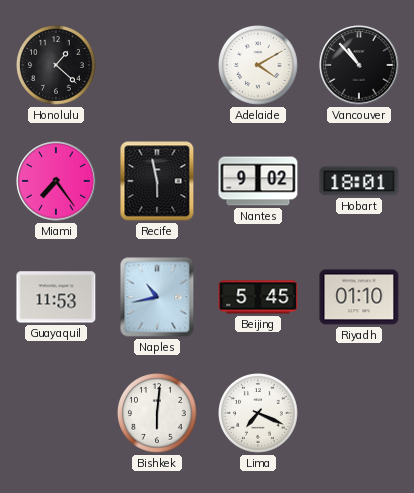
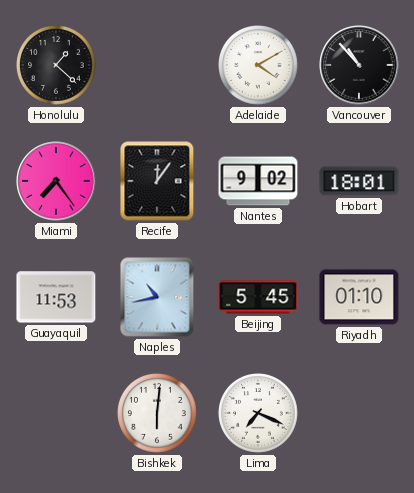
Recife: 5:58 -> 12:06
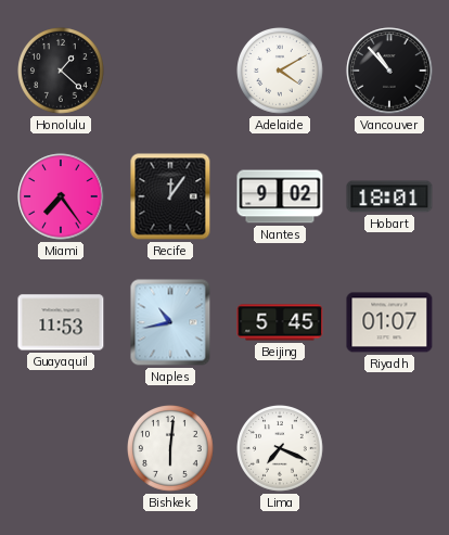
Riyadh: 01:10 -> 01:07
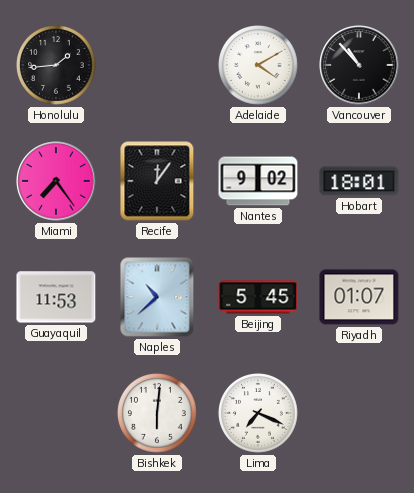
Honolulu: 1:22 -> 1:44
Naples: 10:43 -> 10:38
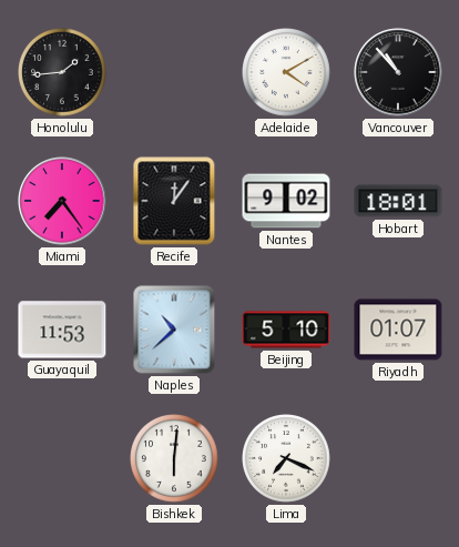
Beijing: 5:45 -> 5:10
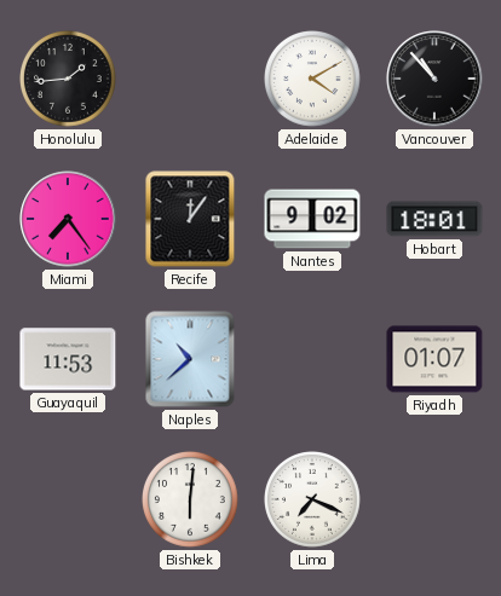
Beijing: 5:10 -> none
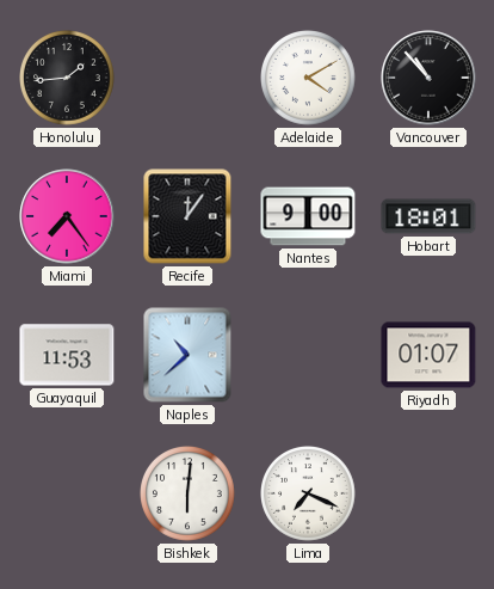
Nantes: 9:02 -> 9:00
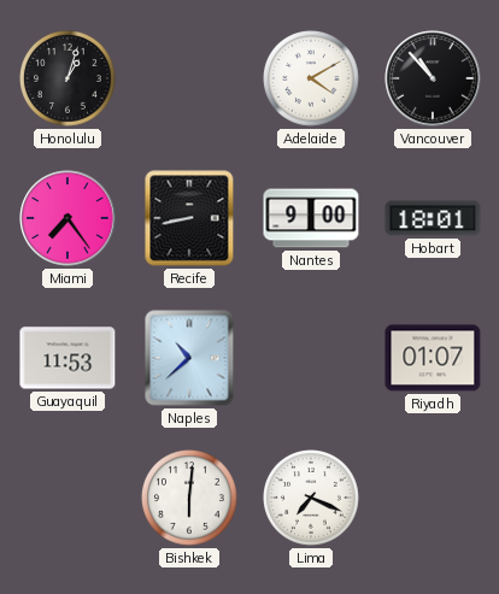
Honolulu: 1:44 -> 1:03
Recife: 12:06 -> 8:43
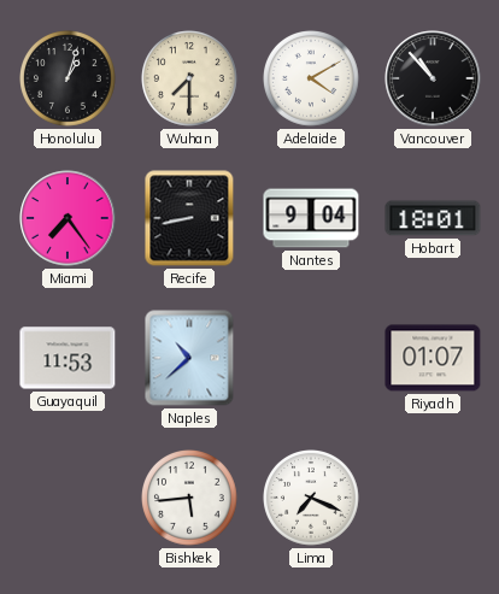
Wuhan: none -> 7:30
Nantes: 9:00 -> 9:04
Bishkek: 6:01 -> 5:44
